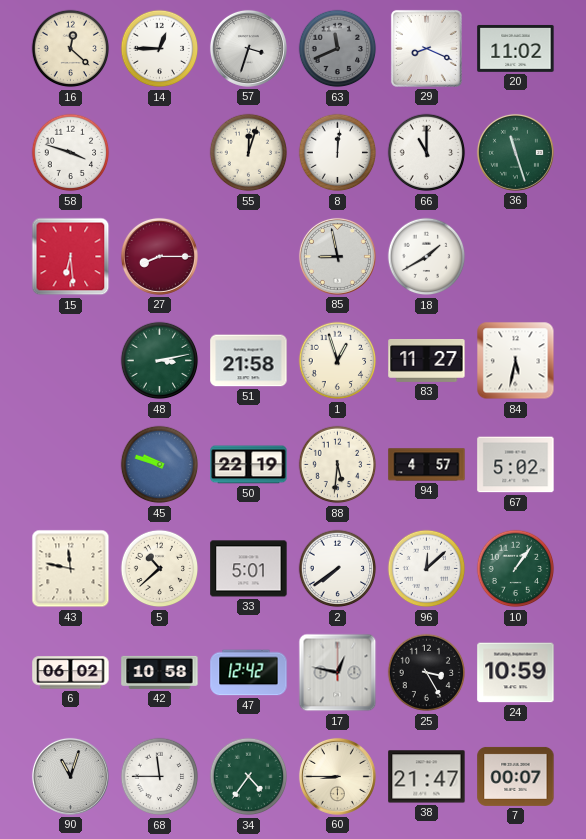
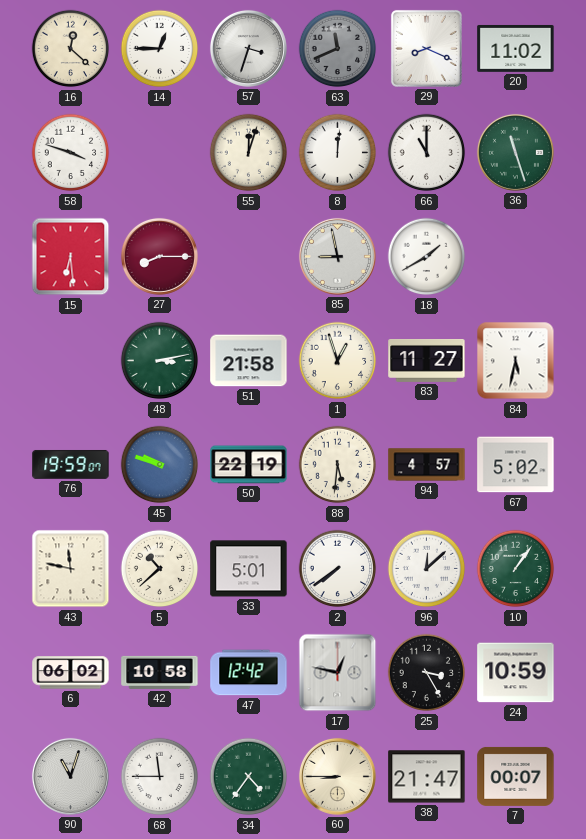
76: none -> 19:59
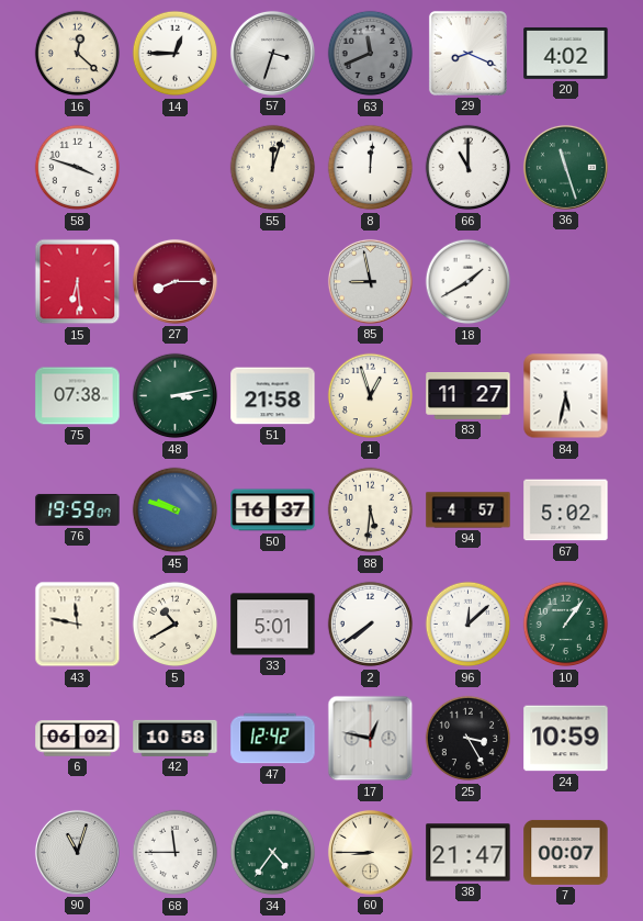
20: 11:02 -> 4:02
75: none -> 07:38
50: 22:19 -> 16:37
5: 10:38 -> 10:40
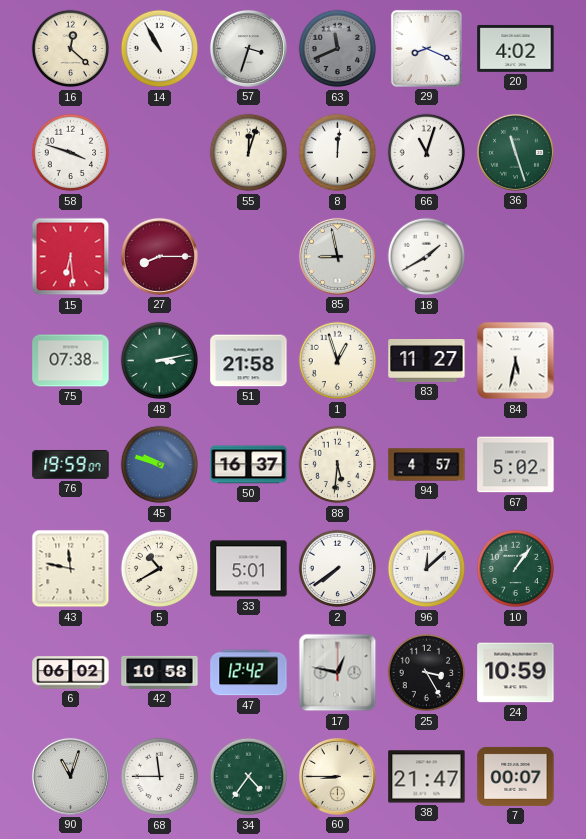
14: 12:45 -> 10:55
66: 11:00 -> 11:03
